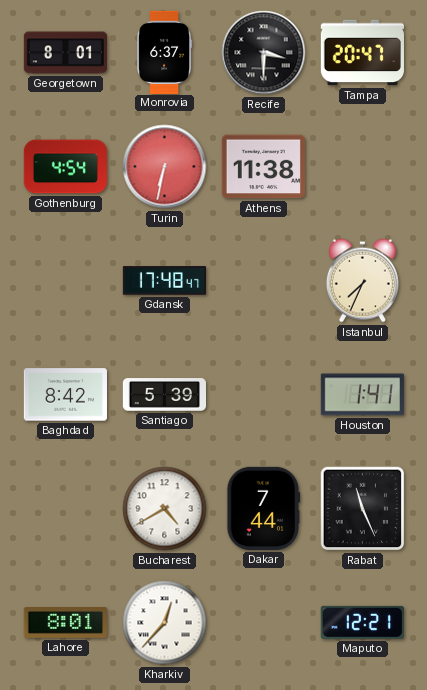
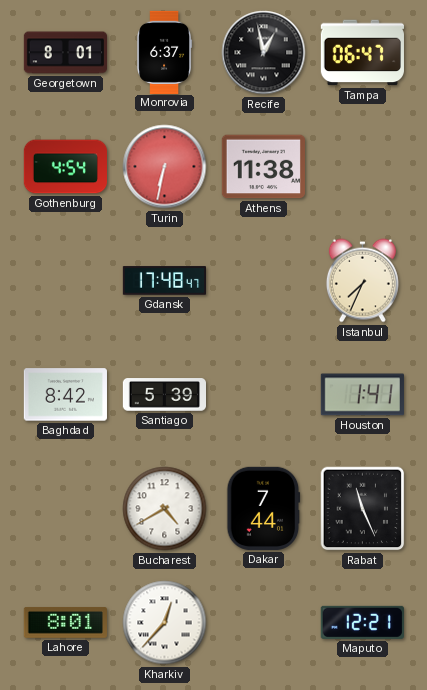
Recife: 3:30 -> 12:58
Tampa: 20:47 -> 06:47
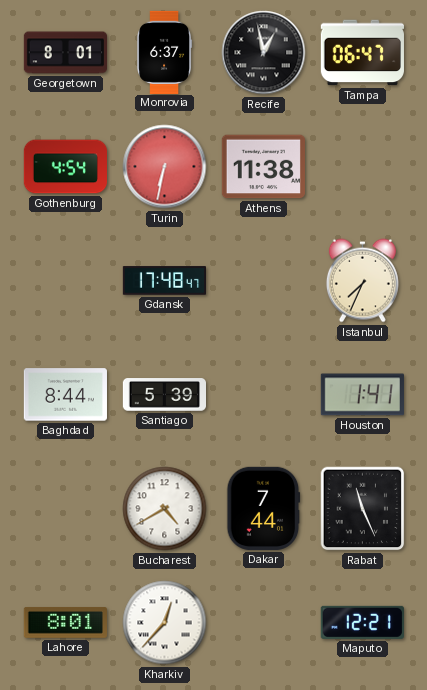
Baghdad: 8:42 -> 8:44
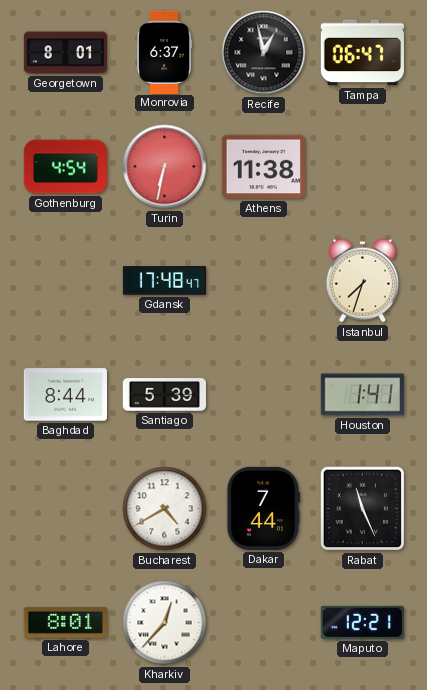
Istanbul: 7:34 -> 7:33
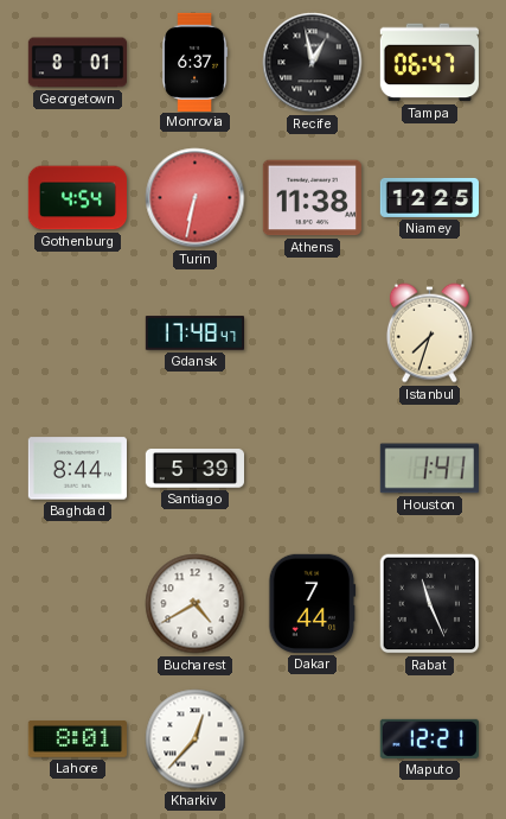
Niamey: none -> 12:25
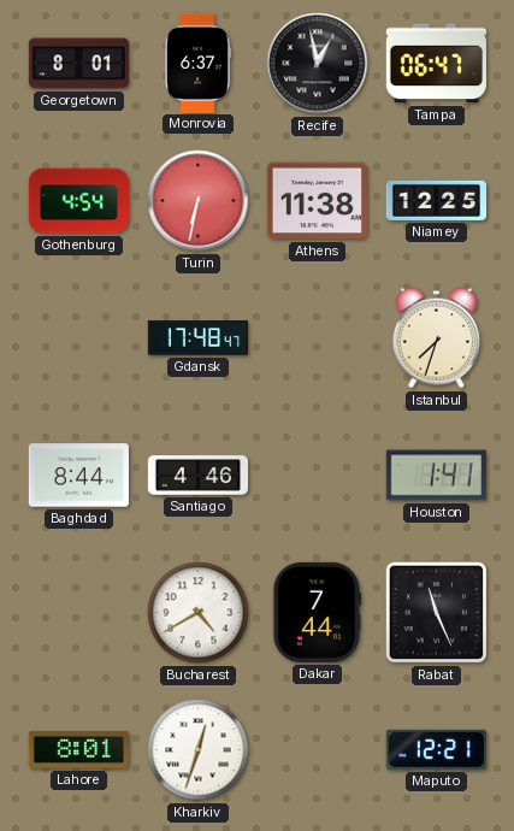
Santiago: 5:39 -> 4:46
Kharkiv: 12:37 -> 12:33
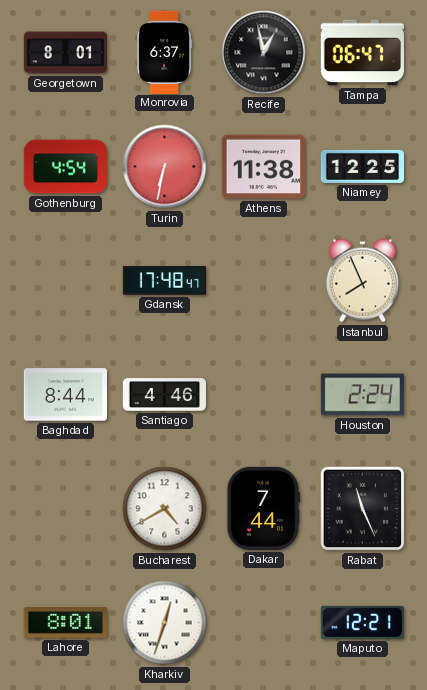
Istanbul: 7:33 -> 7:56
Houston: 1:41 -> 2:24
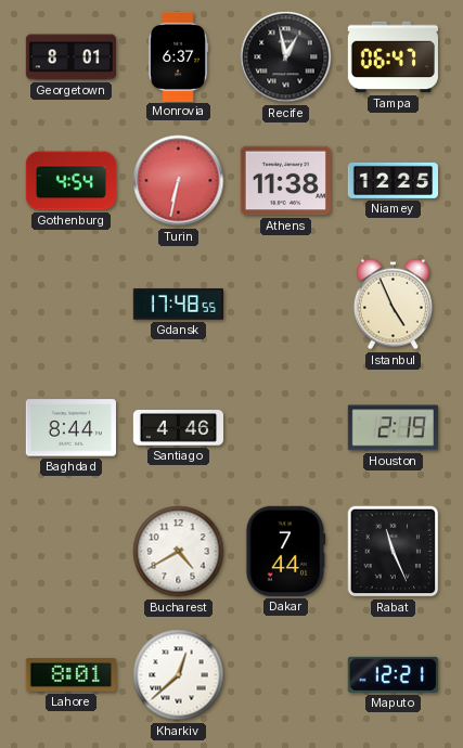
Gdansk: 17:48:47 -> 17:48:55
Istanbul: 7:56 -> 4:56
Houston: 2:24 -> 2:19
Kharkiv: 12:33 -> 12:38
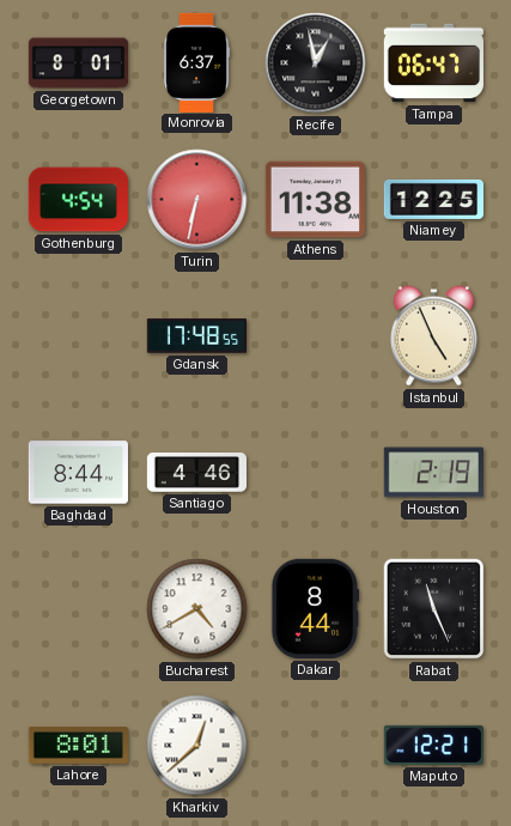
Dakar: 7:44 -> 8:44
